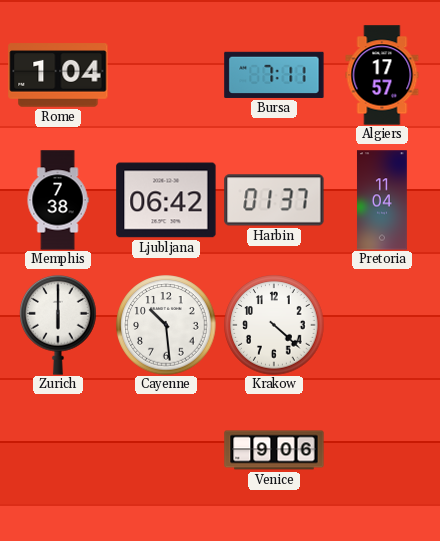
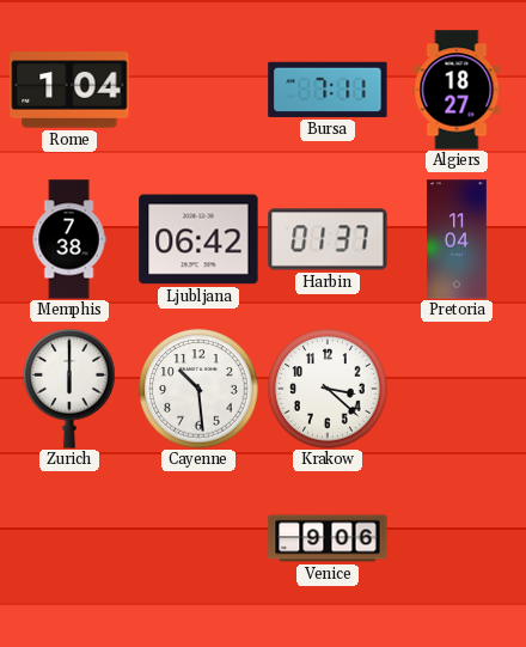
Algiers: 17:57 -> 18:27
Krakow: 4:22 -> 3:22
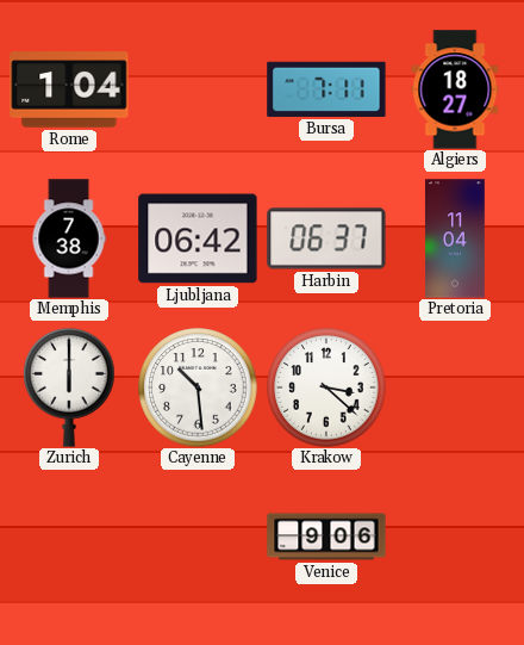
Harbin: 01:37 -> 06:37
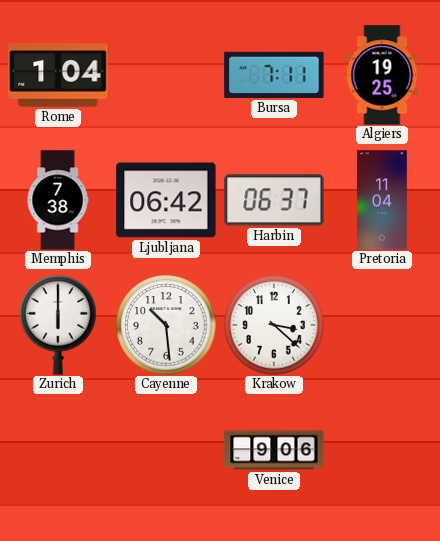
Algiers: 18:27 -> 19:25
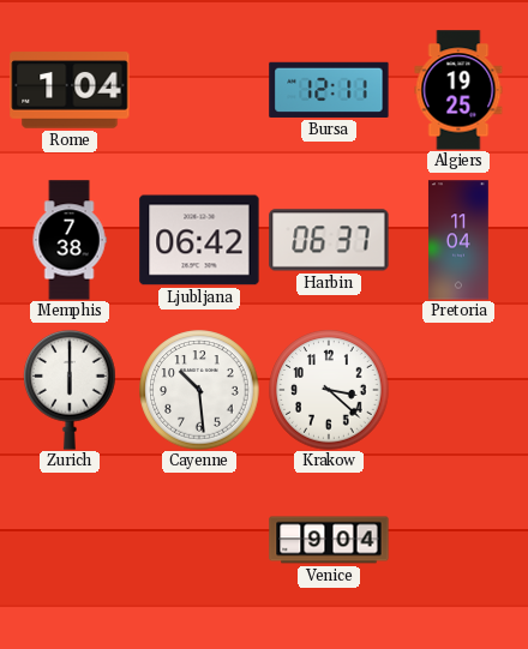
Bursa: 7:11 -> 12:11
Venice: 9:06 -> 9:04
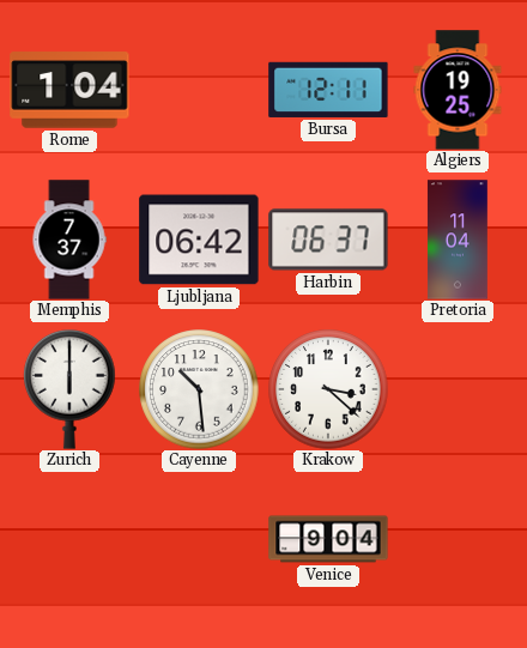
Memphis: 7:38 -> 7:37
